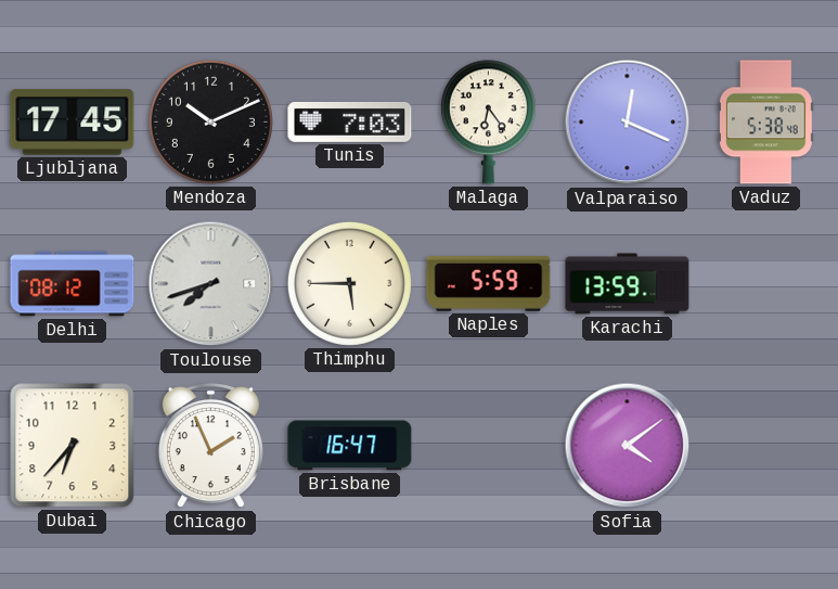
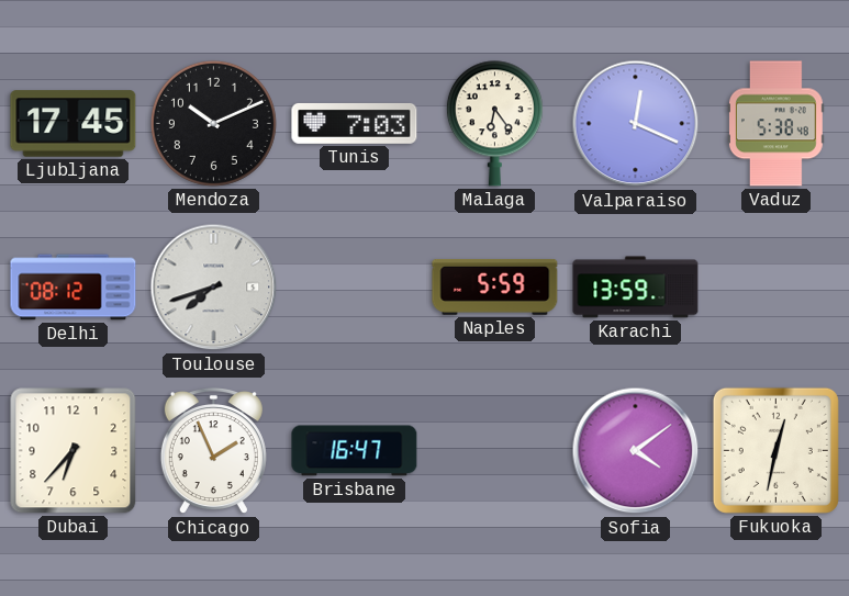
Thimphu: 5:45 -> none
Fukuoka: none -> 12:32
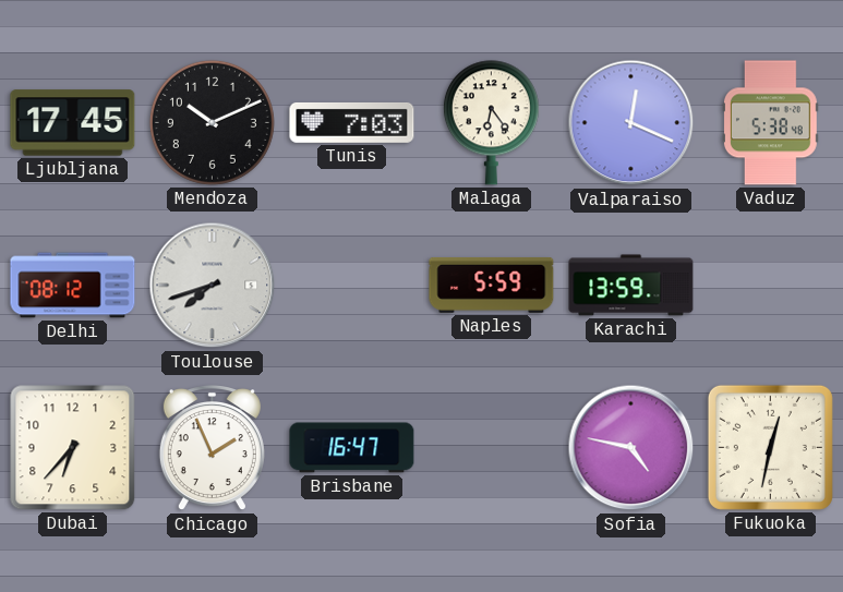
Sofia: 4:09 -> 4:47
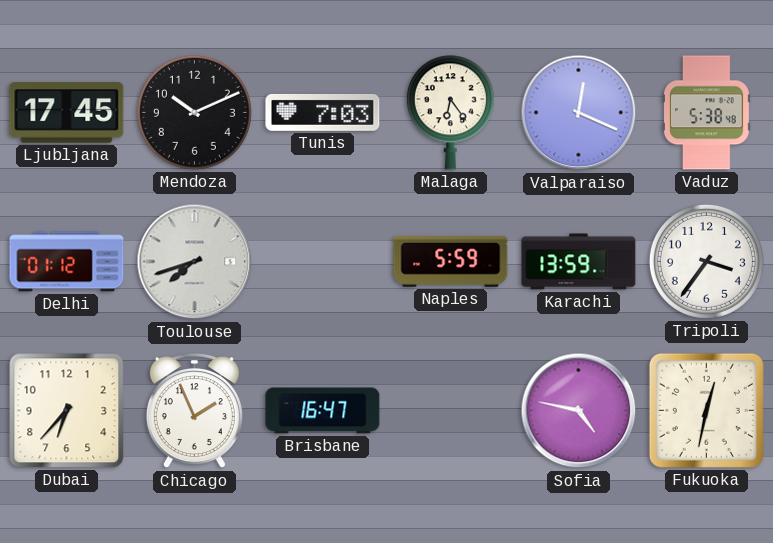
Delhi: 08:12 -> 01:12
Tripoli: none -> 3:36
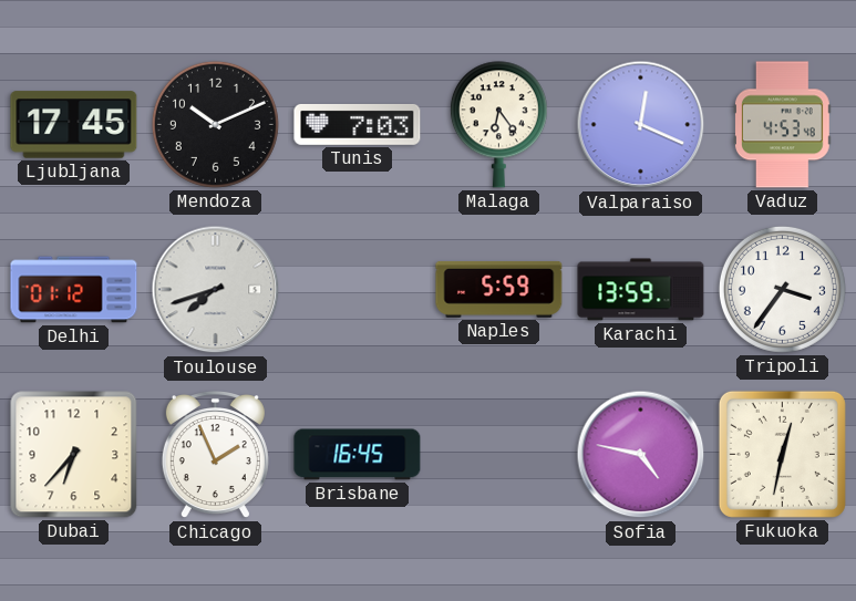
Vaduz: 5:38 -> 4:53
Brisbane: 16:47 -> 16:45
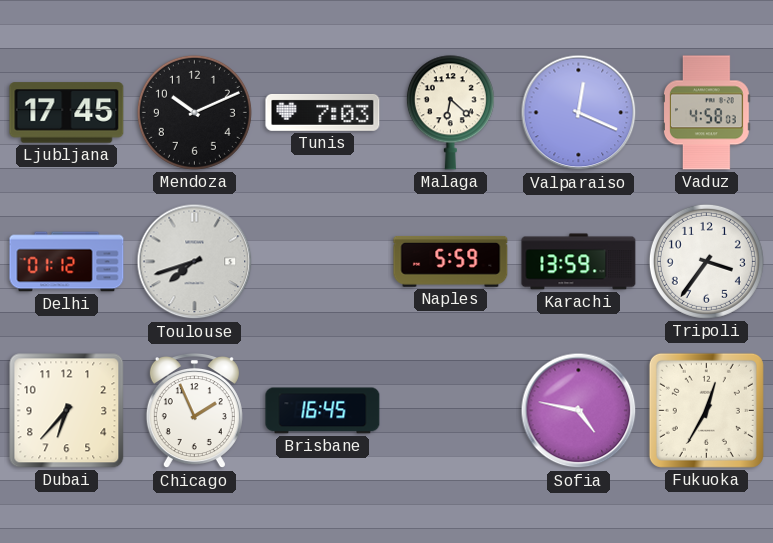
Malaga: 6:24 -> 6:22
Vaduz: 4:53 -> 4:58
Fukuoka: 12:32 -> 12:35
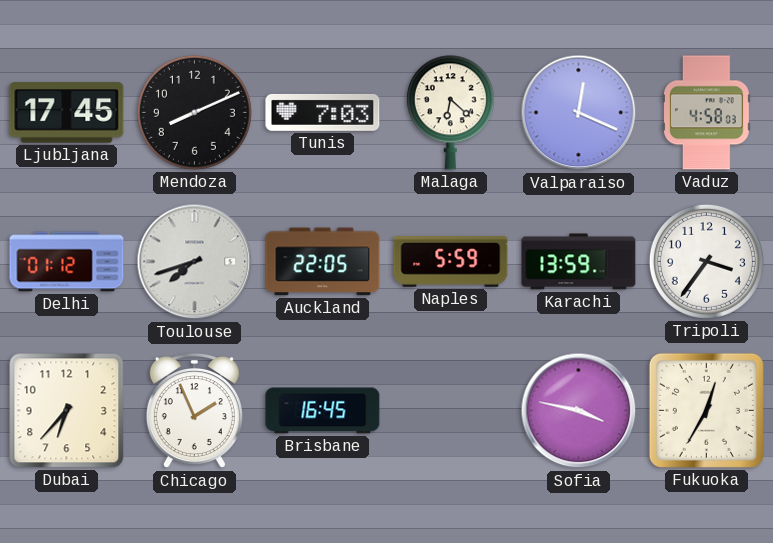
Mendoza: 10:11 -> 8:11
Auckland: none -> 22:05
Sofia: 4:47 -> 3:47
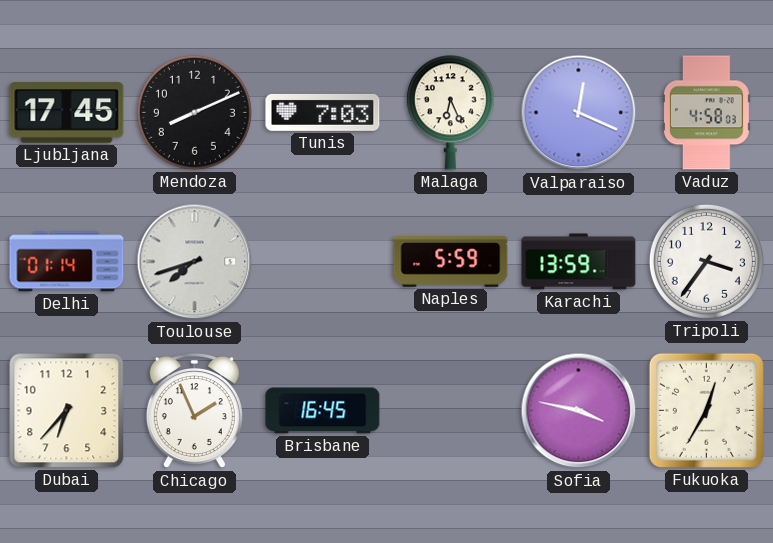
Malaga: 6:22 -> 6:26
Delhi: 01:12 -> 01:14
Auckland: 22:05 -> none
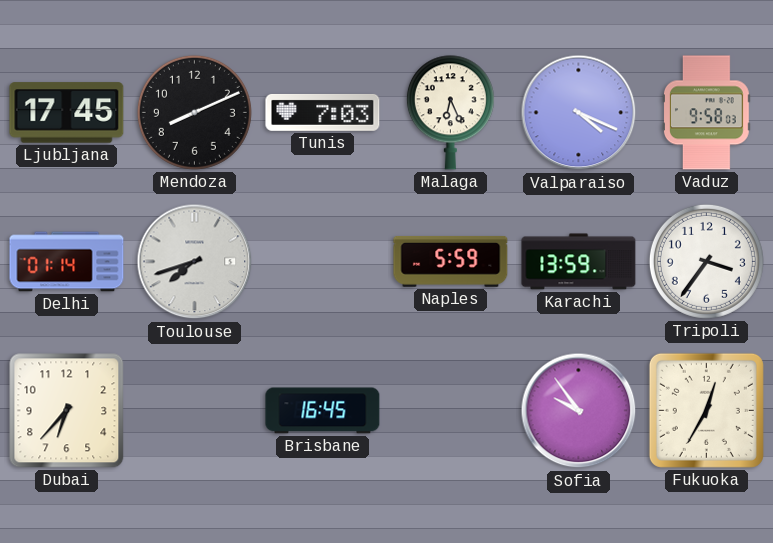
Valparaiso: 12:19 -> 4:19
Vaduz: 4:58 -> 9:58
Chicago: 1:56 -> none
Sofia: 3:47 -> 9:54
